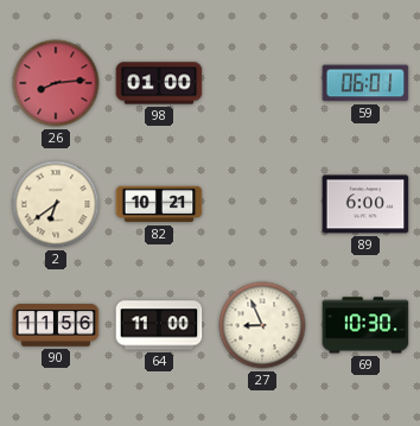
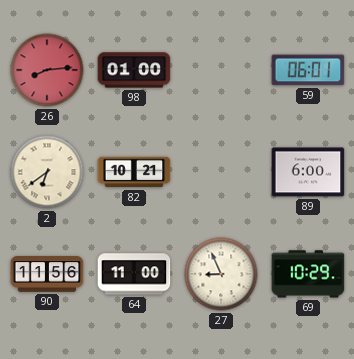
69: 10:30 -> 10:29
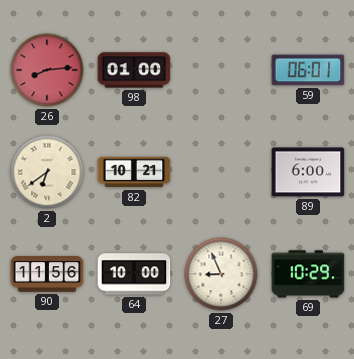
64: 11:00 -> 10:00
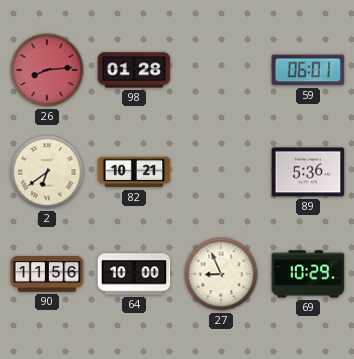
98: 01:00 -> 01:28
89: 6:00 -> 5:36
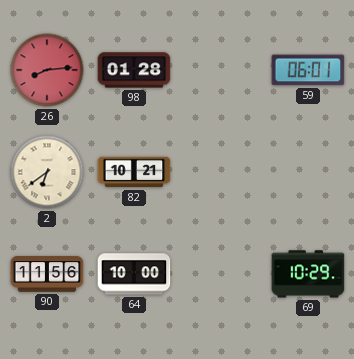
89: 5:36 -> none
27: 8:56 -> none
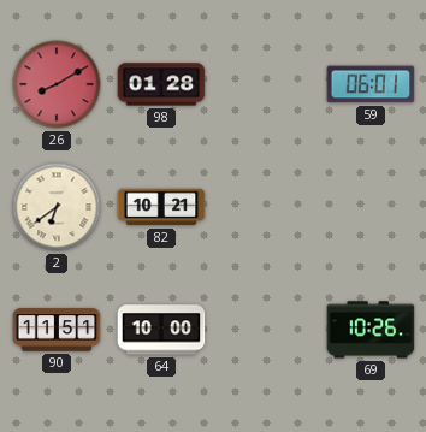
26: 8:14 -> 8:10
90: 11:56 -> 11:51
69: 10:29 -> 10:26
